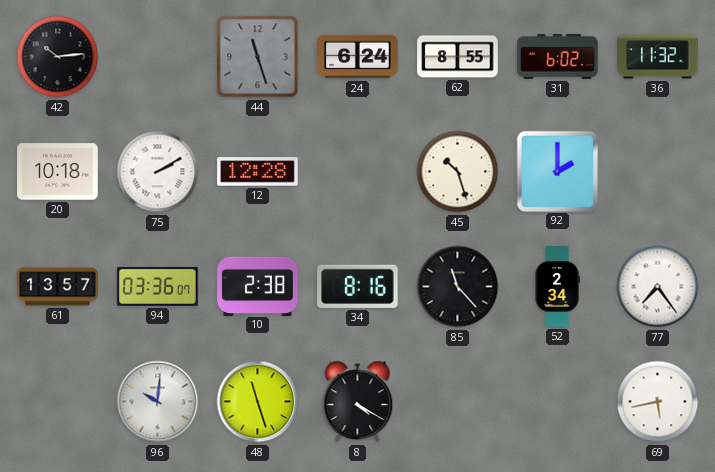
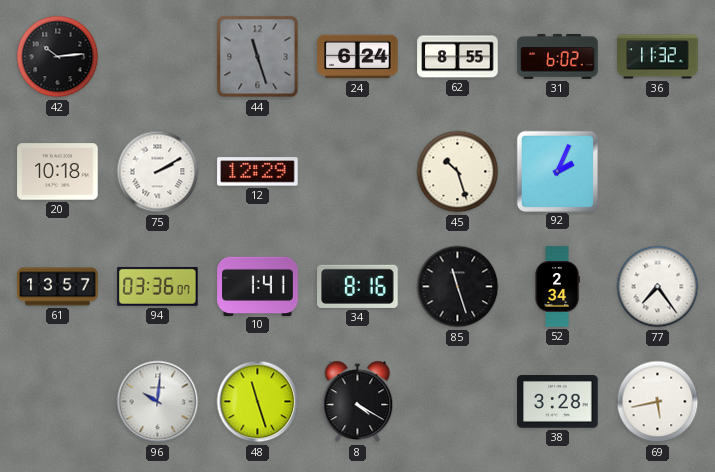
12: 12:28 -> 12:29
92: 2:00 -> 2:04
10: 2:38 -> 1:41
85: 11:23 -> 11:27
38: none -> 3:28
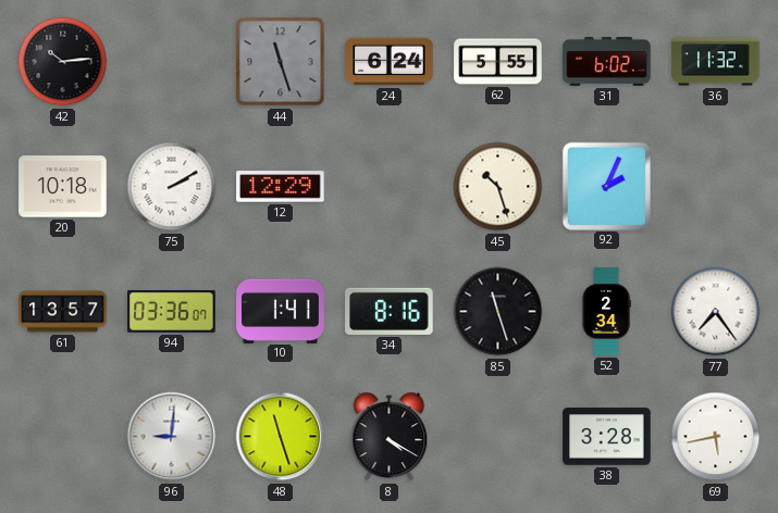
62: 8:55 -> 5:55
96: 10:01 -> 9:01
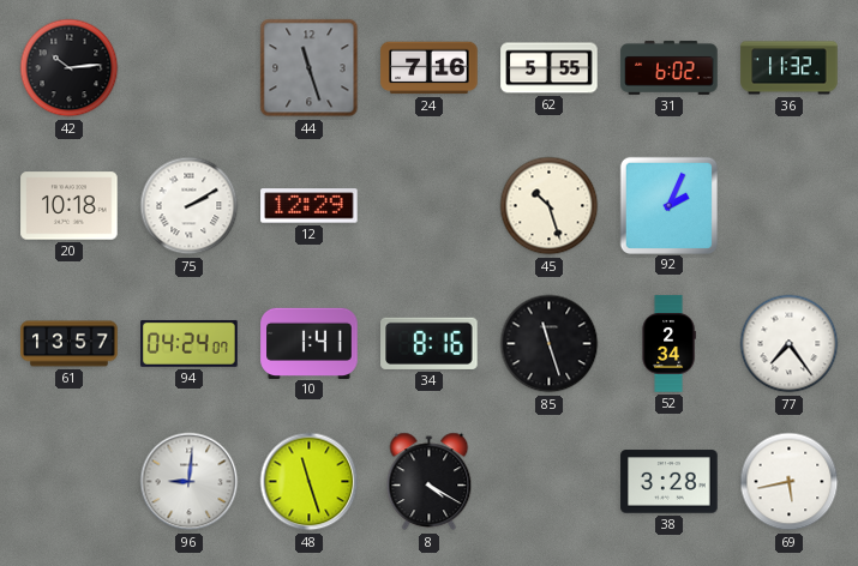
24: 6:24 -> 7:16
94: 03:36 -> 04:24
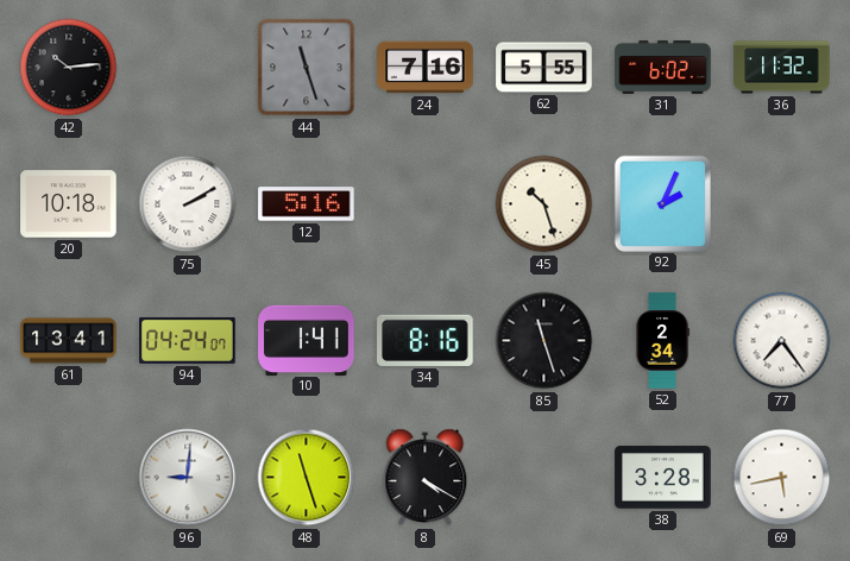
12: 12:29 -> 5:16
61: 13:57 -> 13:41
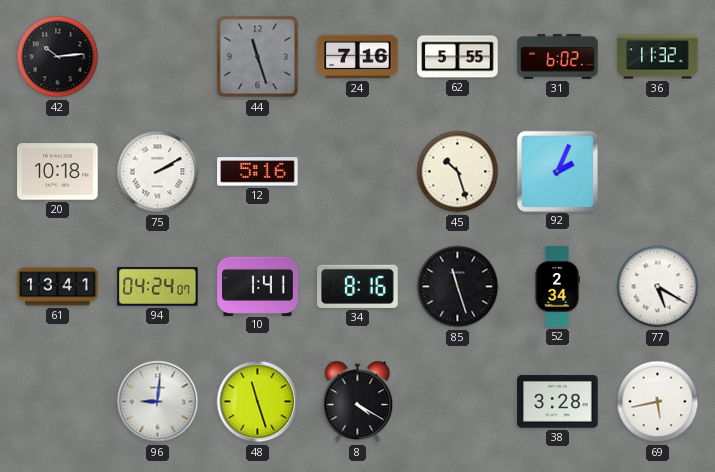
77: 7:24 -> 5:20
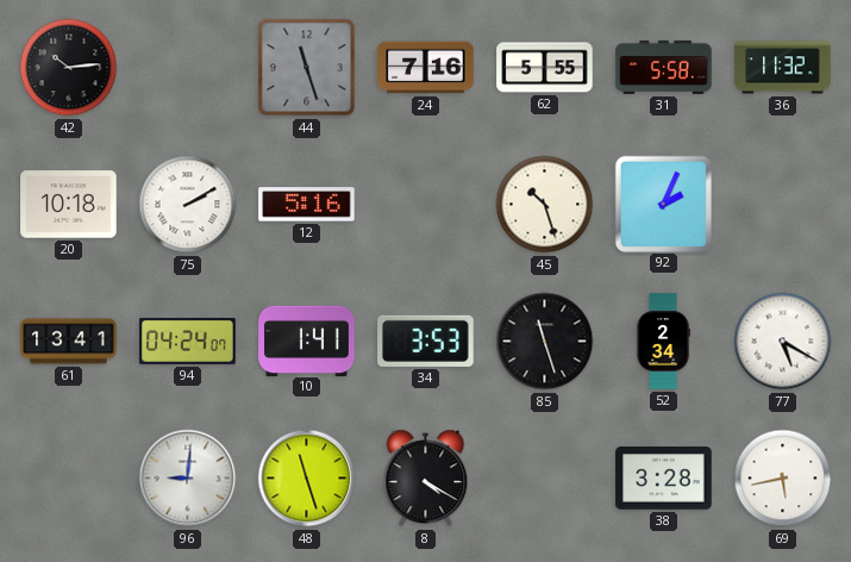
31: 6:02 -> 5:58
34: 8:16 -> 3:53
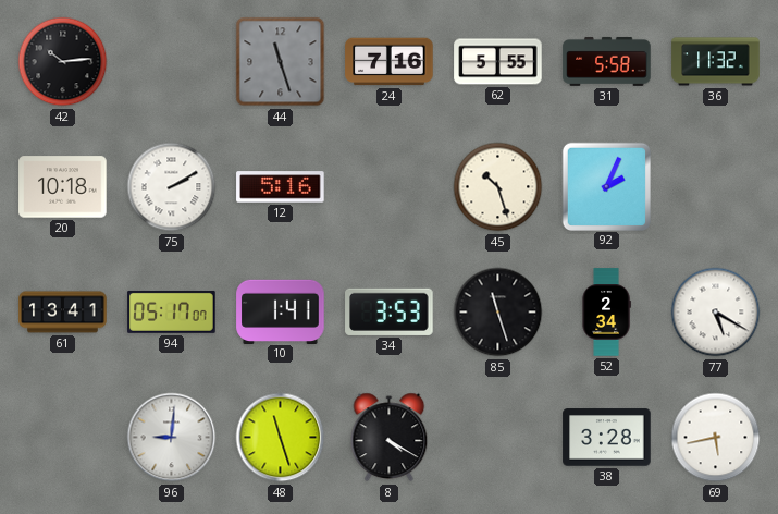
94: 04:24 -> 05:17
